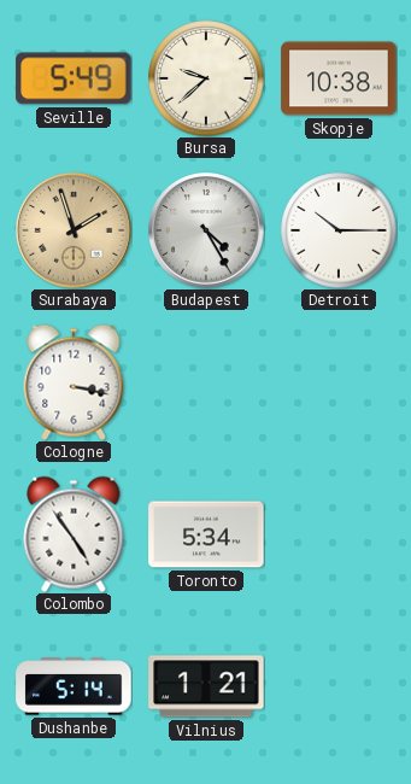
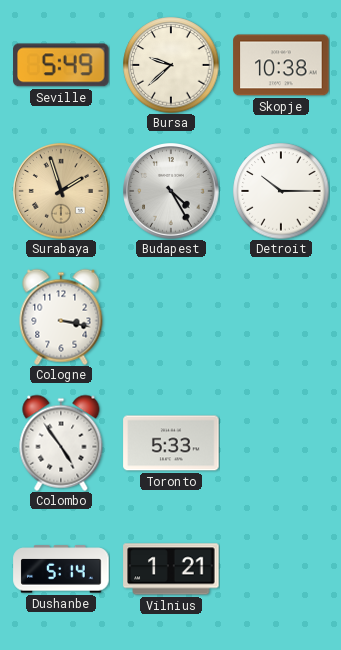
Toronto: 5:34 -> 5:33
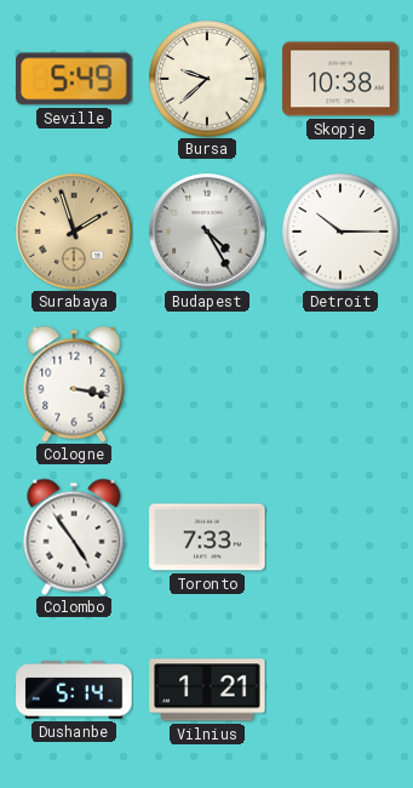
Toronto: 5:33 -> 7:33
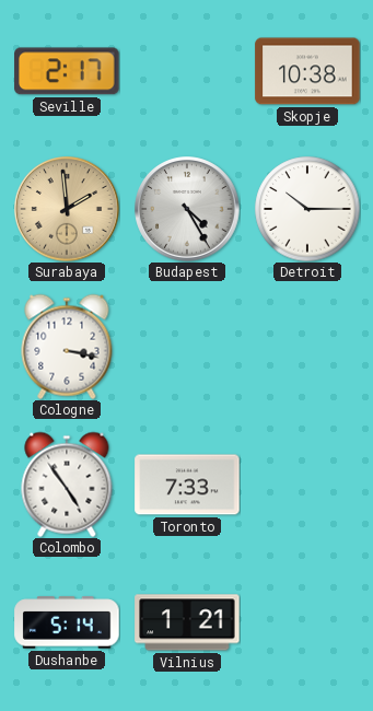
Seville: 5:49 -> 2:17
Bursa: 9:38 -> none
Surabaya: 1:57 -> 1:59
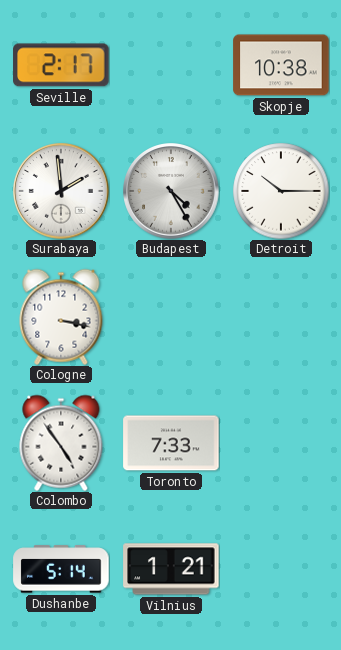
Surabaya dial: champagne -> white
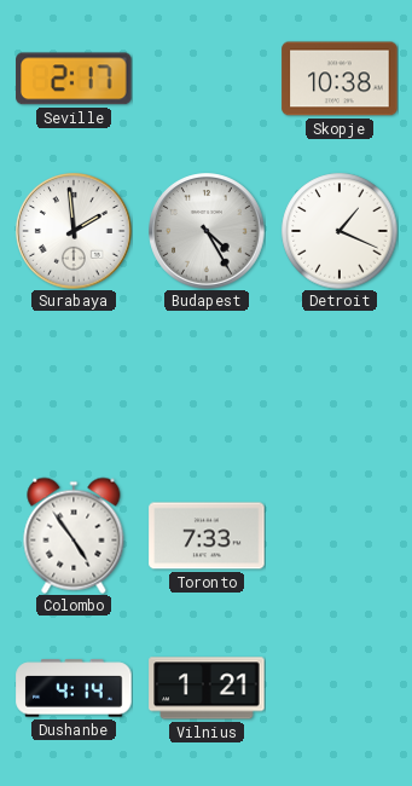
Detroit: 10:15 -> 1:19
Cologne: 3:17 -> none
Dushanbe: 5:14 -> 4:14
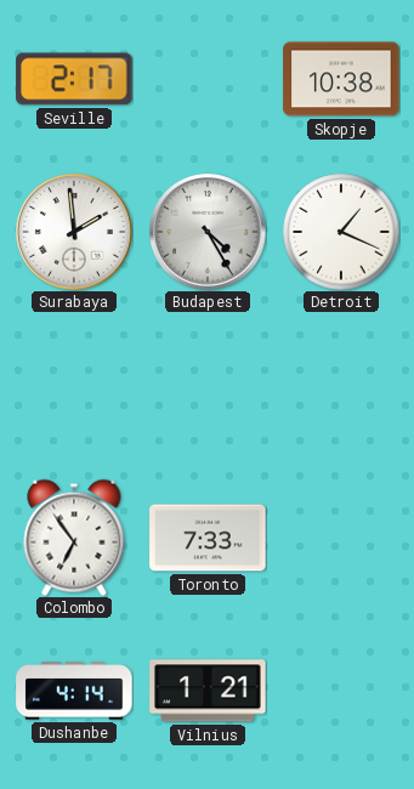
Colombo: 4:54 -> 6:54
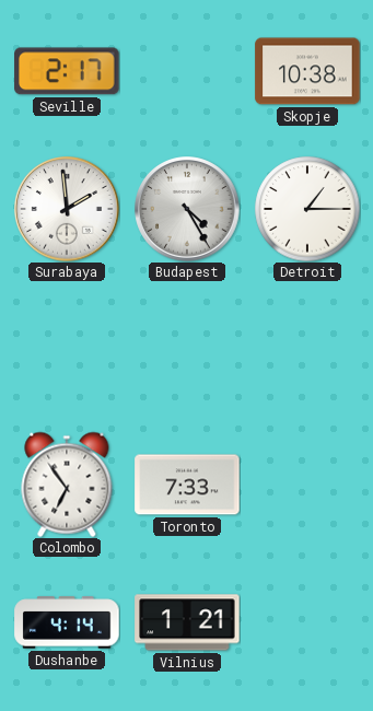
Detroit: 1:19 -> 1:15
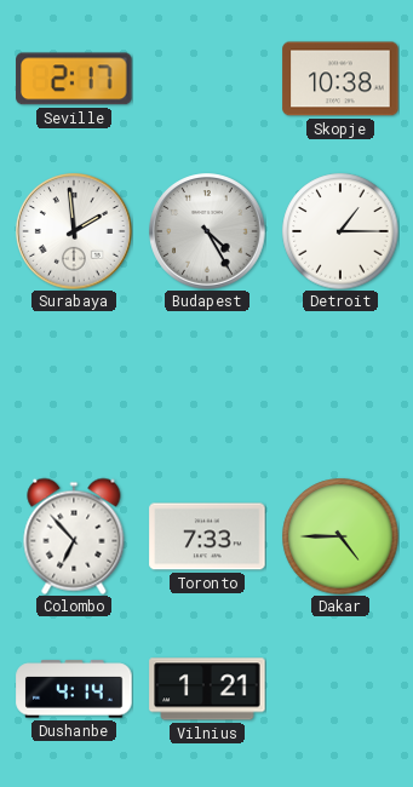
Colombo: 6:54 -> 6:53
Dakar: none -> 4:45
